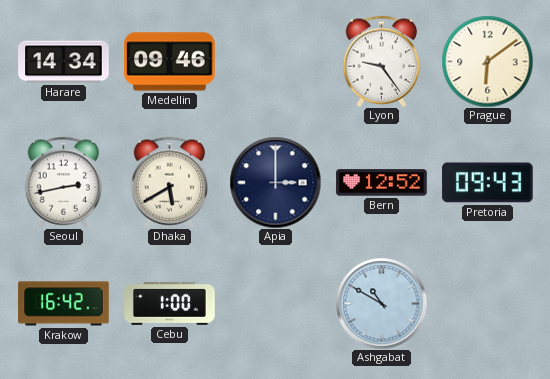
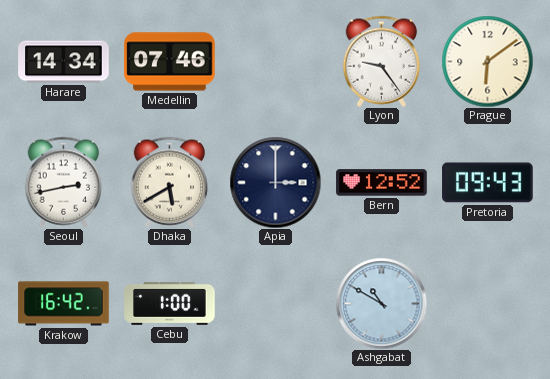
Medellin: 09:46 -> 07:46
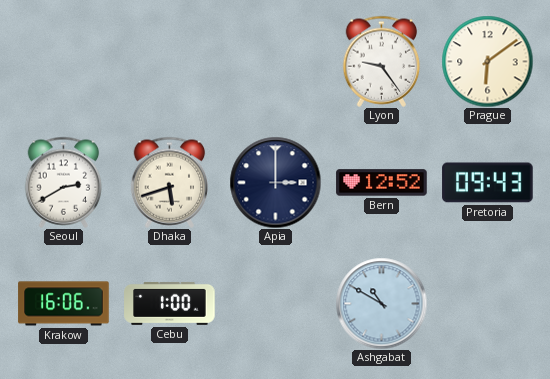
Harare: 14:34 -> none
Medellin: 07:46 -> none
Seoul: 2:43 -> 2:40
Dhaka: 5:40 -> 5:42
Krakow: 16:42 -> 16:06
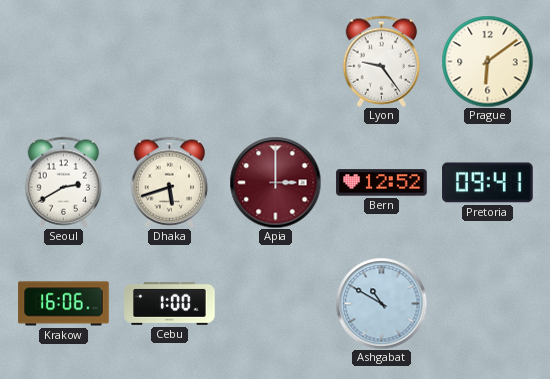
Apia dial: navy -> burgundy
Pretoria: 09:43 -> 09:41
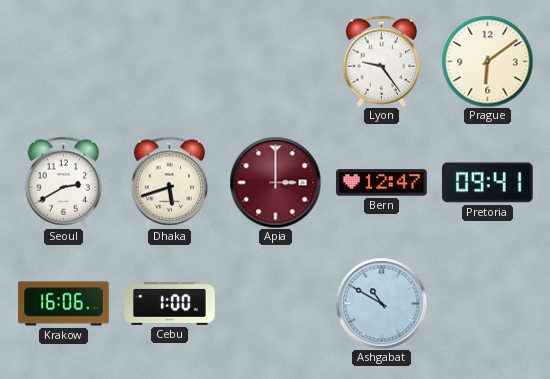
Bern: 12:52 -> 12:47
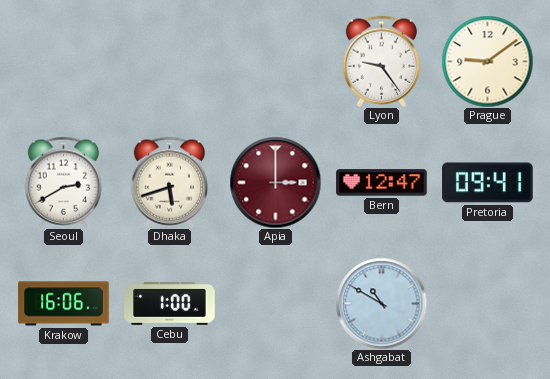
Prague: 6:09 -> 9:09
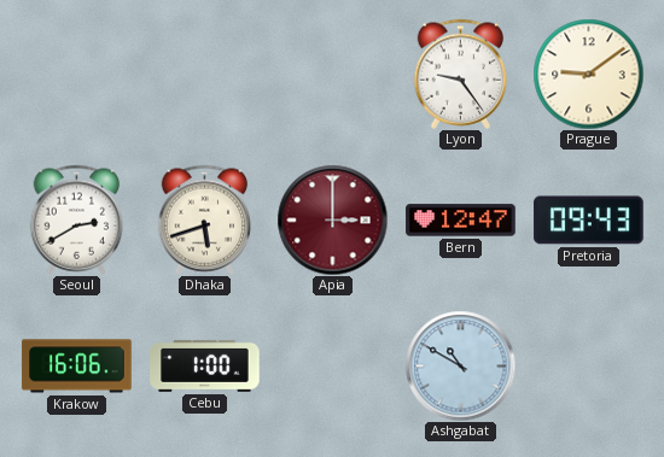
Pretoria: 09:41 -> 09:43
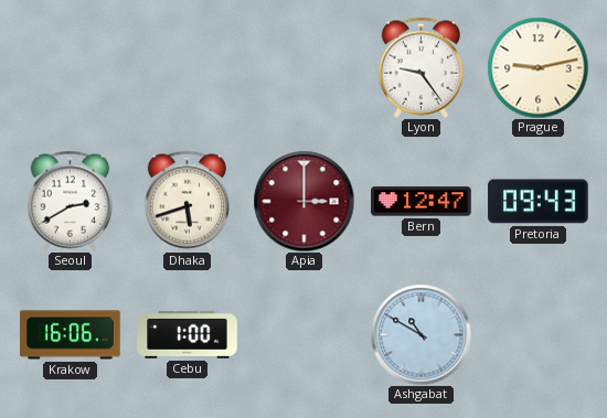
Prague: 9:09 -> 9:13
